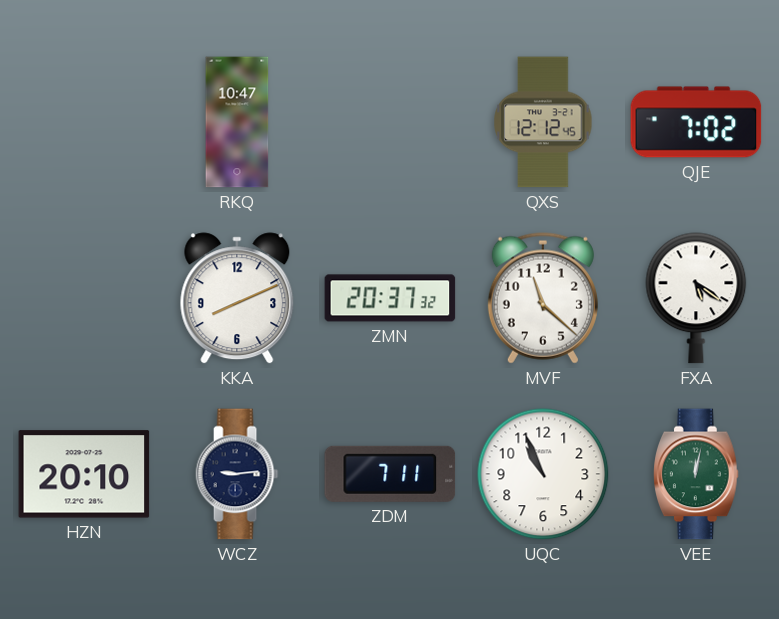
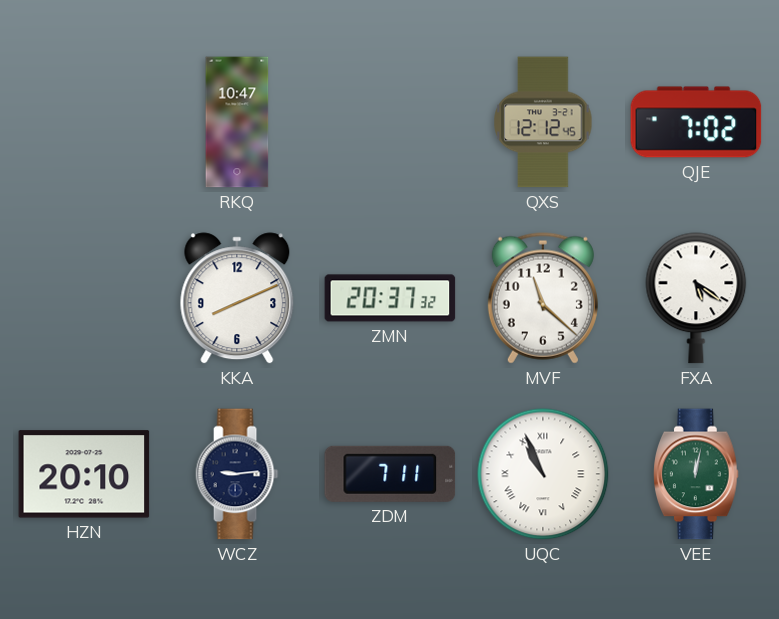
UQC numerals: Arabic -> Roman
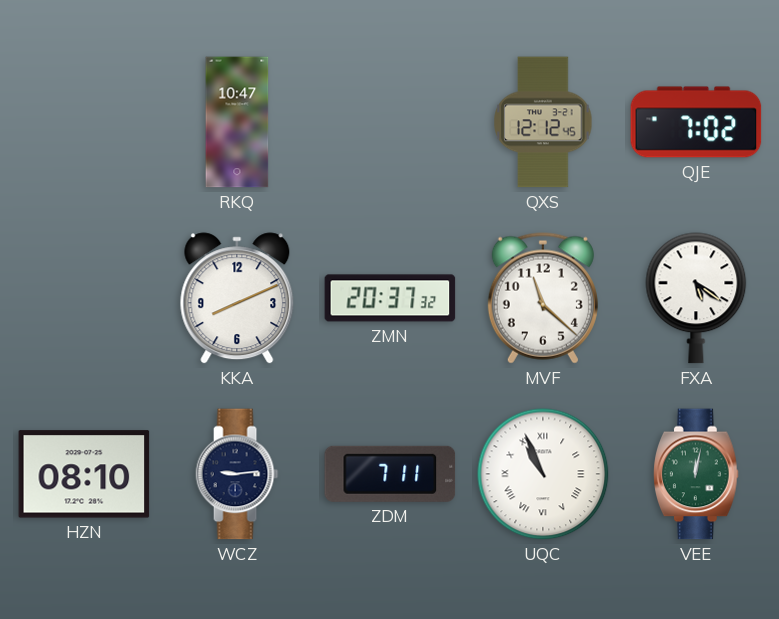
HZN: 20:10 -> 08:10
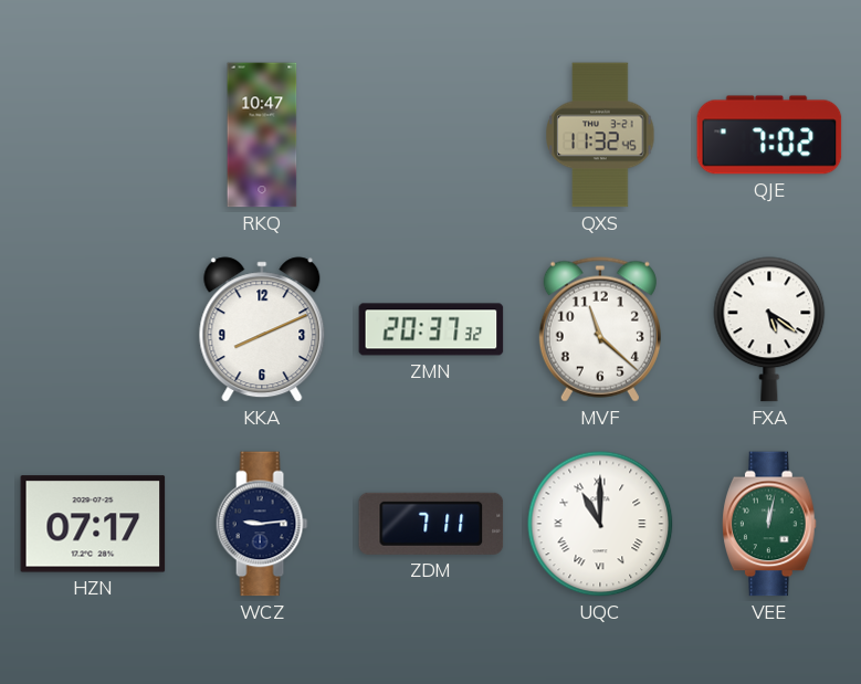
QXS: 12:12 -> 11:32
HZN: 08:10 -> 07:17
UQC: 10:56 -> 11:00
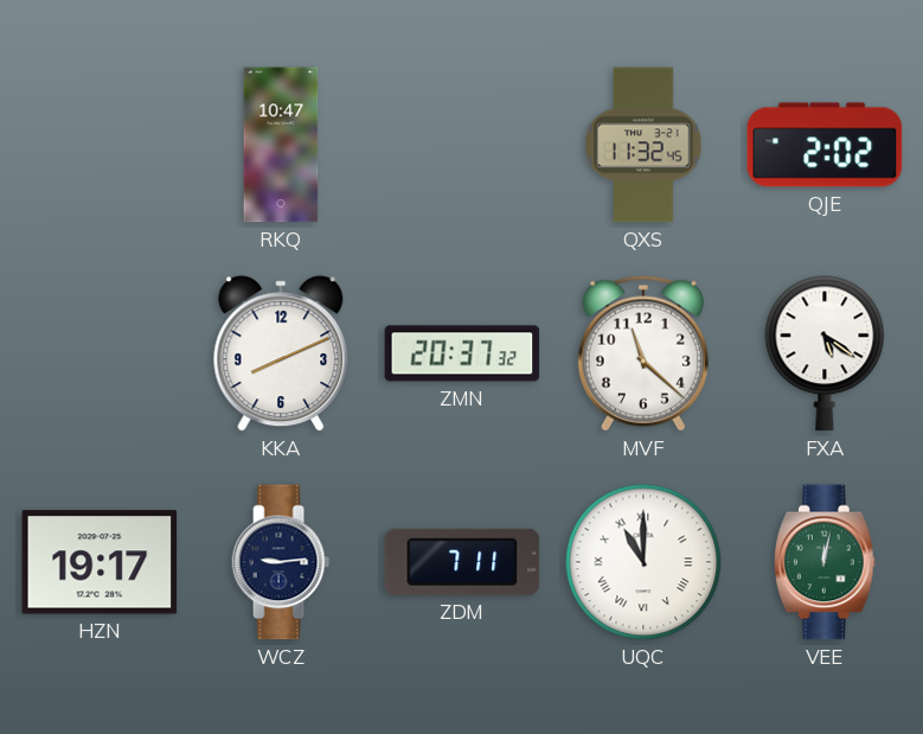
QJE: 7:02 -> 2:02
HZN: 07:17 -> 19:17
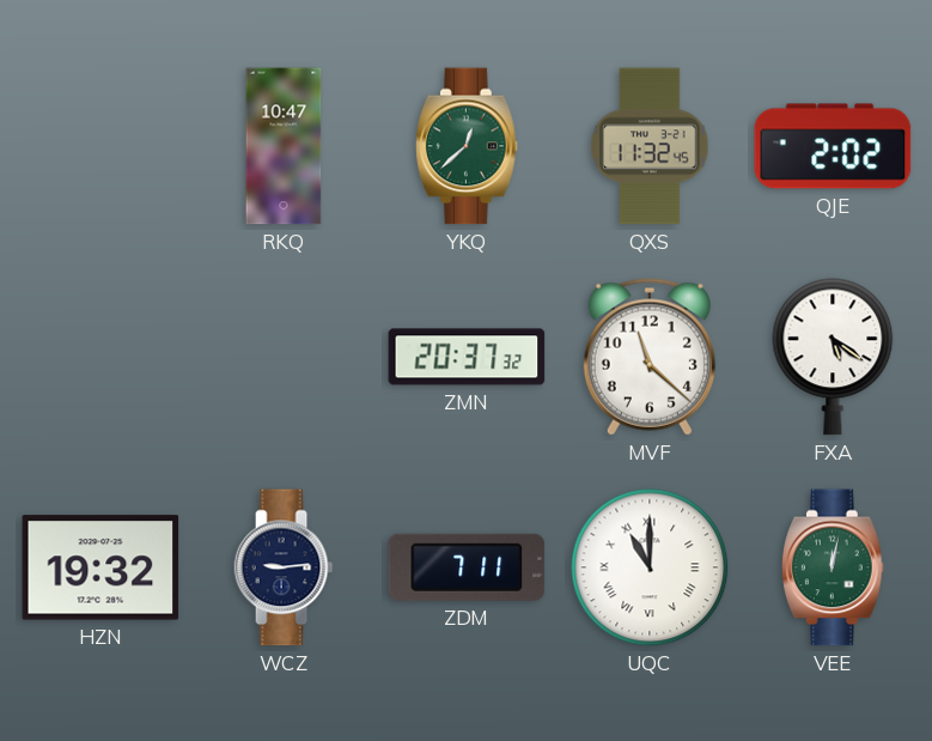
YKQ: none -> 12:38
KKA: 8:11 -> none
HZN: 19:17 -> 19:32
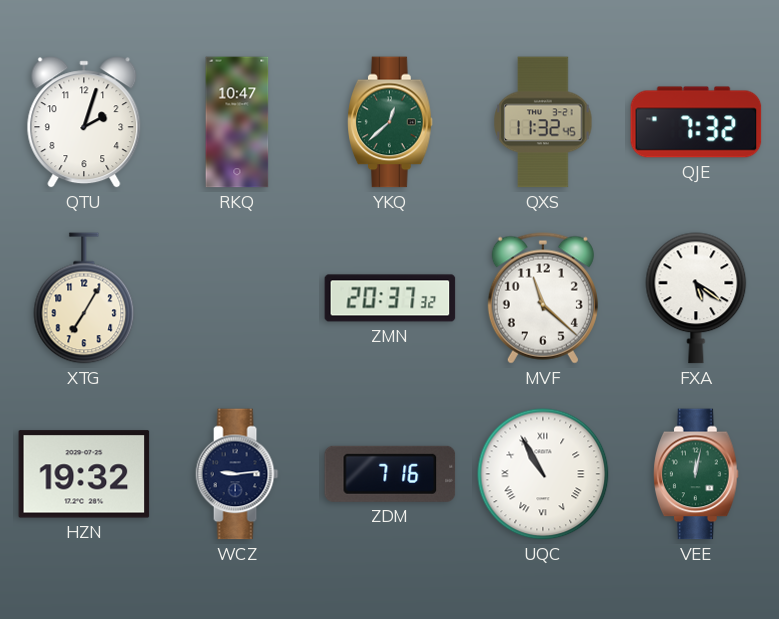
QTU: none -> 2:03
QJE: 2:02 -> 7:32
XTG: none -> 7:05
ZDM: 7:11 -> 7:16
UQC: 11:00 -> 10:55
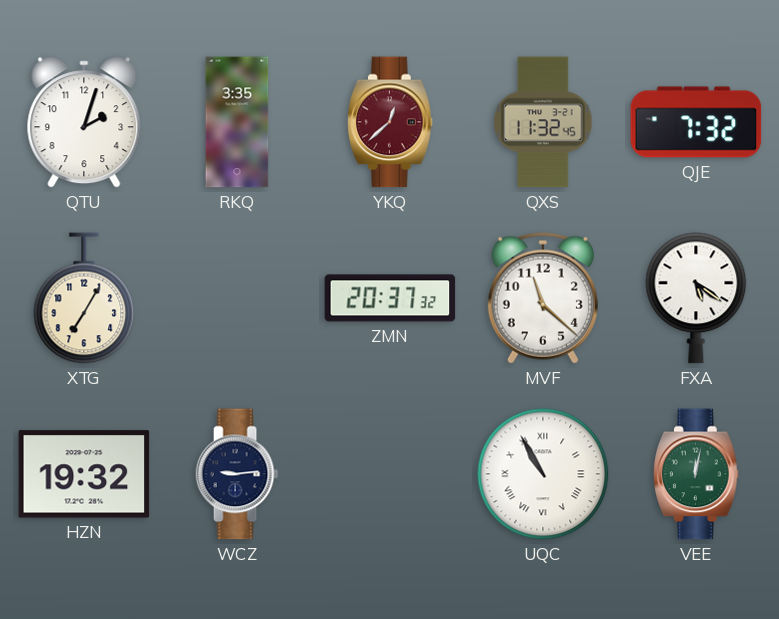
RKQ: 10:47 -> 3:35
YKQ dial: green -> burgundy
ZDM: 7:16 -> none
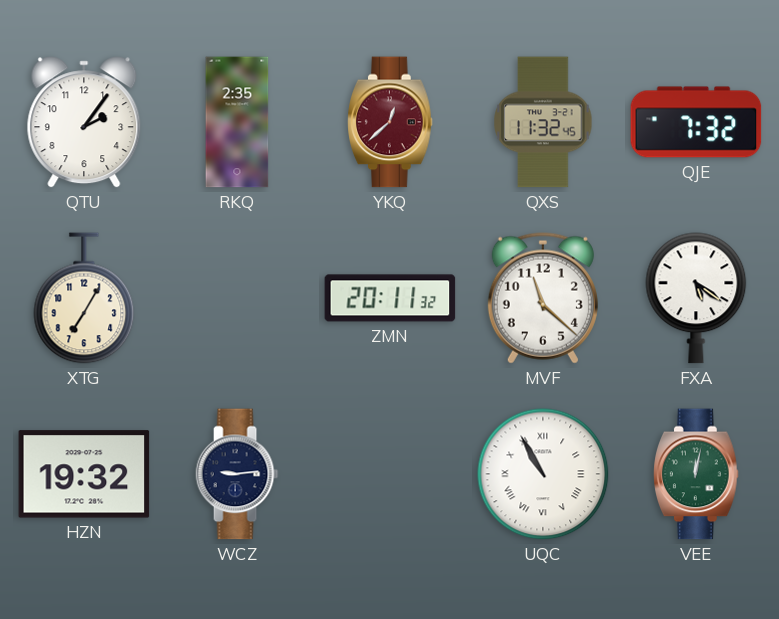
QTU: 2:03 -> 2:06
RKQ: 3:35 -> 2:35
ZMN: 20:37 -> 20:11
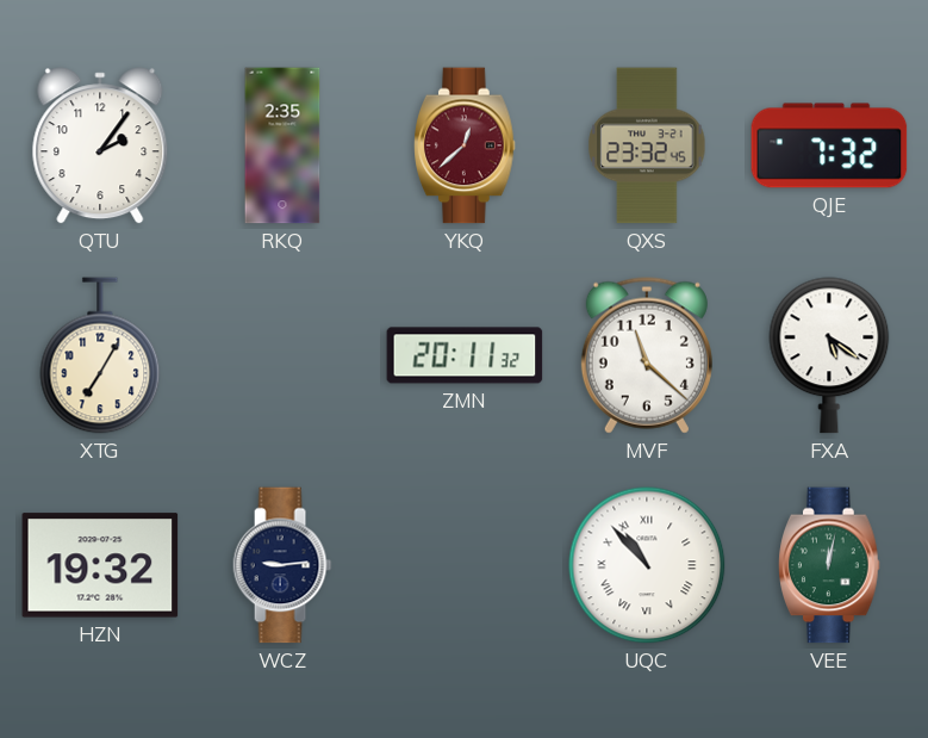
QXS: 11:32 -> 23:32
UQC: 10:55 -> 10:53
